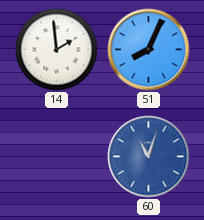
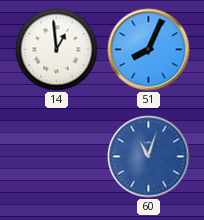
14: 1:59 -> 12:59
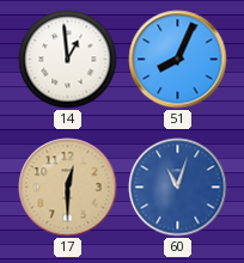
17: none -> 12:30
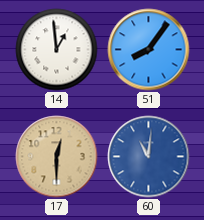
51: 8:04 -> 8:06
60: 11:03 -> 11:01
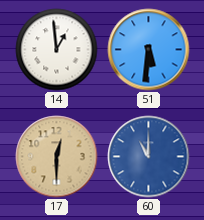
51: 8:06 -> 5:31
60: 11:01 -> 11:00
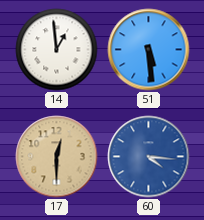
51: 5:31 -> 5:29
60: 11:00 -> 4:16
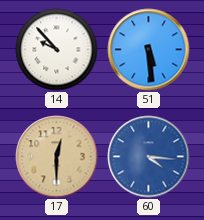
14: 12:59 -> 9:53
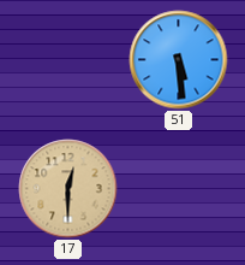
14: 9:53 -> none
60: 4:16 -> none
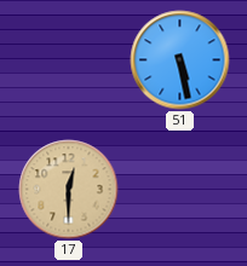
51: 5:29 -> 5:28
